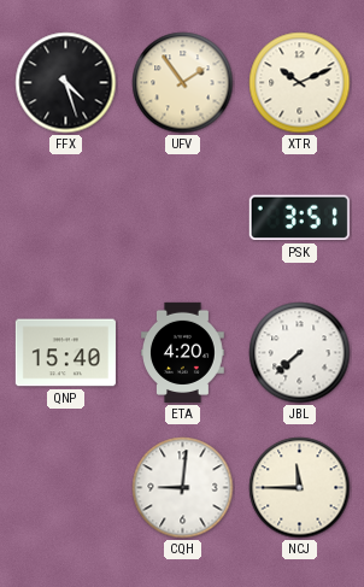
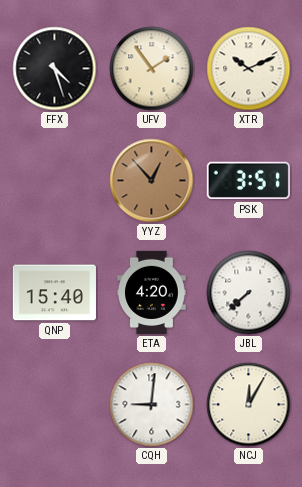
YYZ: none -> 12:53
NCJ: 11:45 -> 12:05
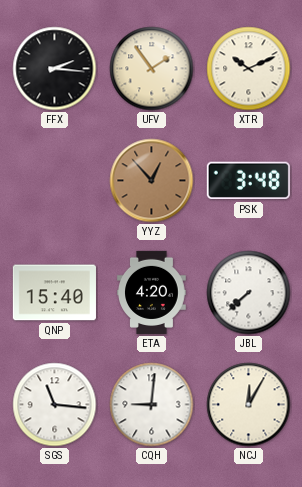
FFX: 4:27 -> 2:16
PSK: 3:51 -> 3:48
SGS: none -> 11:16
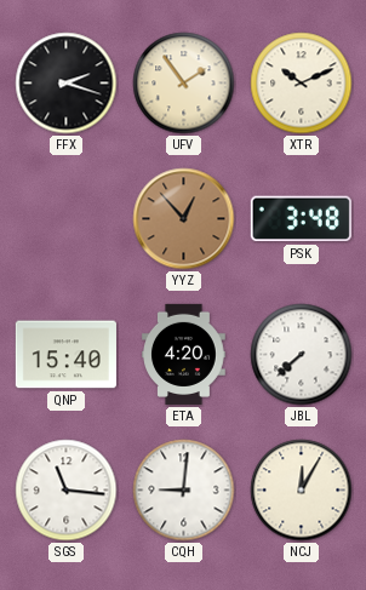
FFX: 2:16 -> 2:18
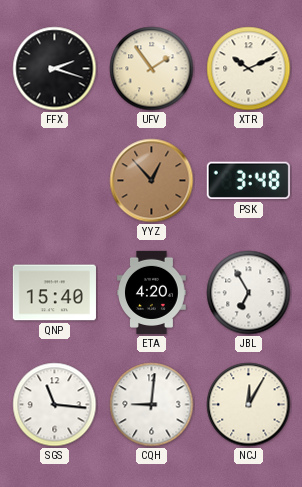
JBL: 7:38 -> 6:55
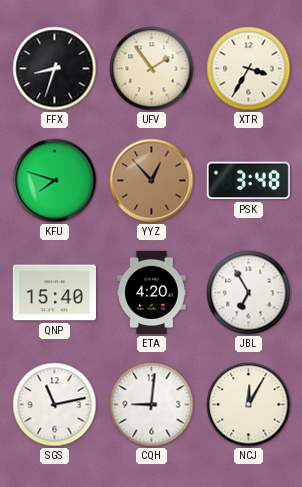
FFX: 2:18 -> 8:33
XTR: 10:11 -> 3:35
KFU: none -> 7:48
SGS: 11:16 -> 11:13
